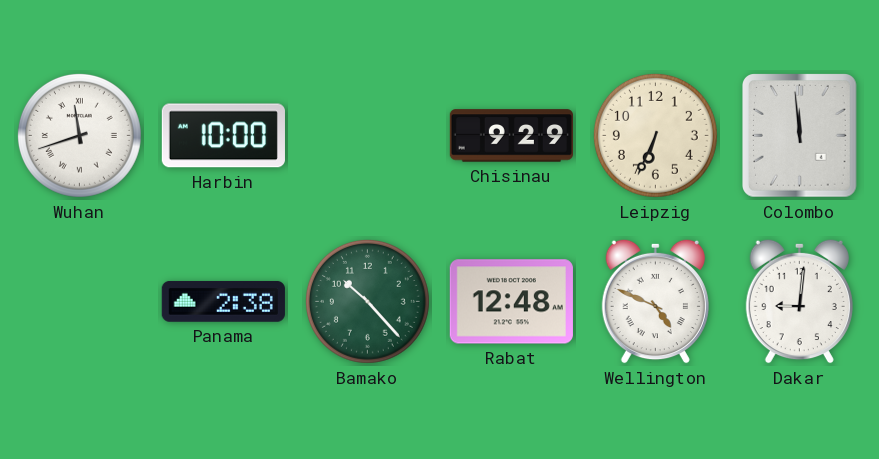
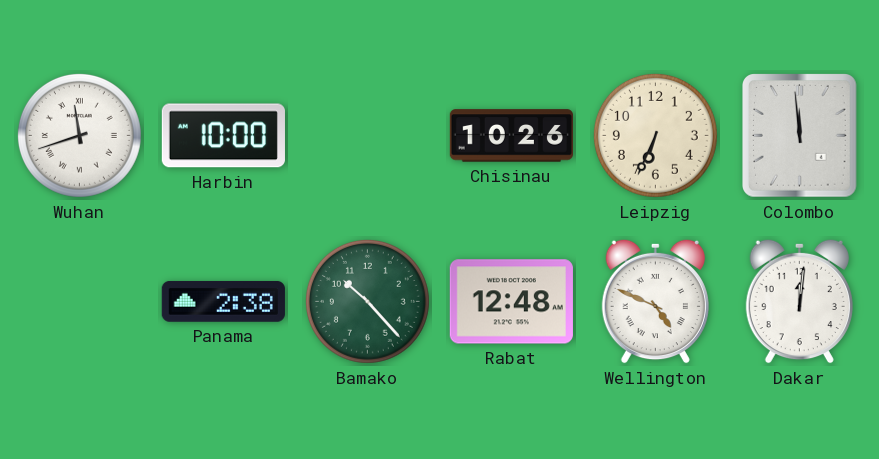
Chisinau: 9:29 -> 10:26
Dakar: 9:01 -> 12:01
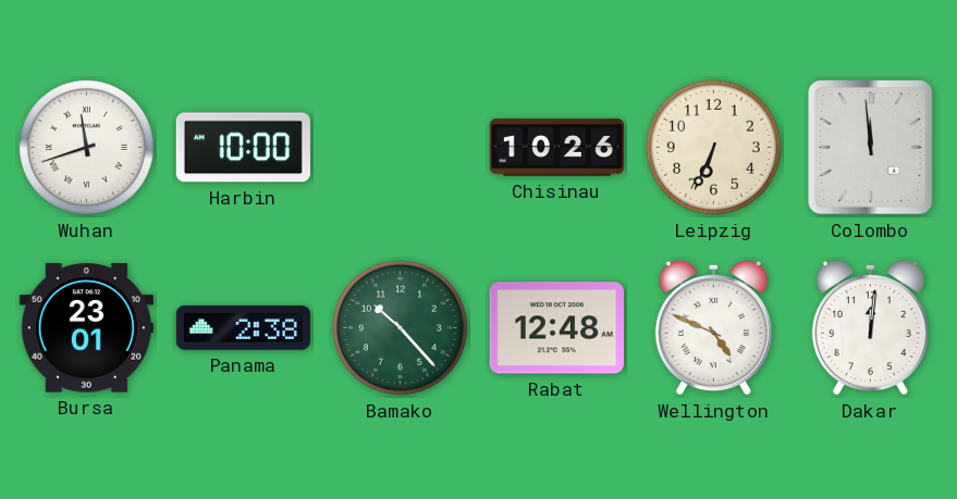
Bursa: none -> 23:01
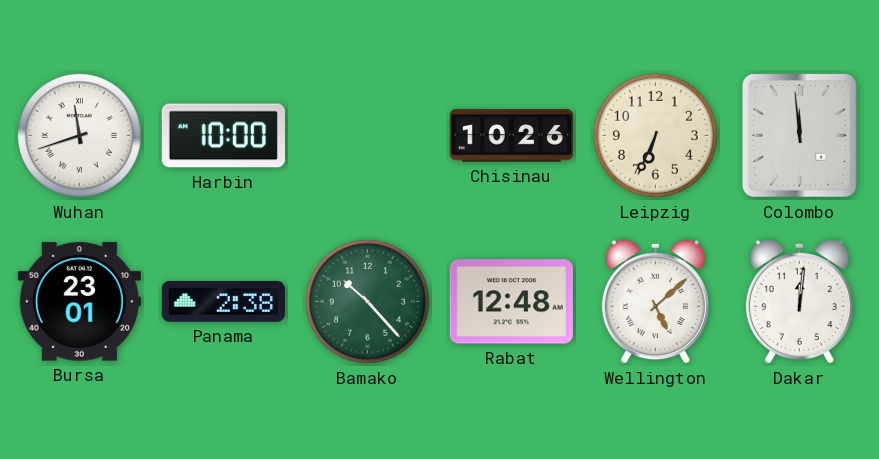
Wellington: 4:49 -> 5:08
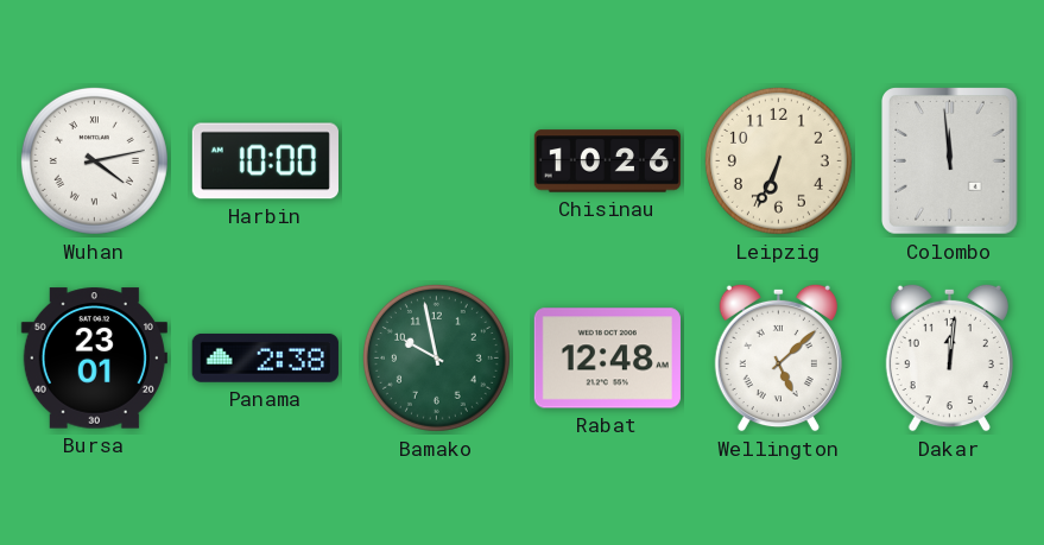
Wuhan: 11:42 -> 4:13
Bamako: 10:23 -> 9:58
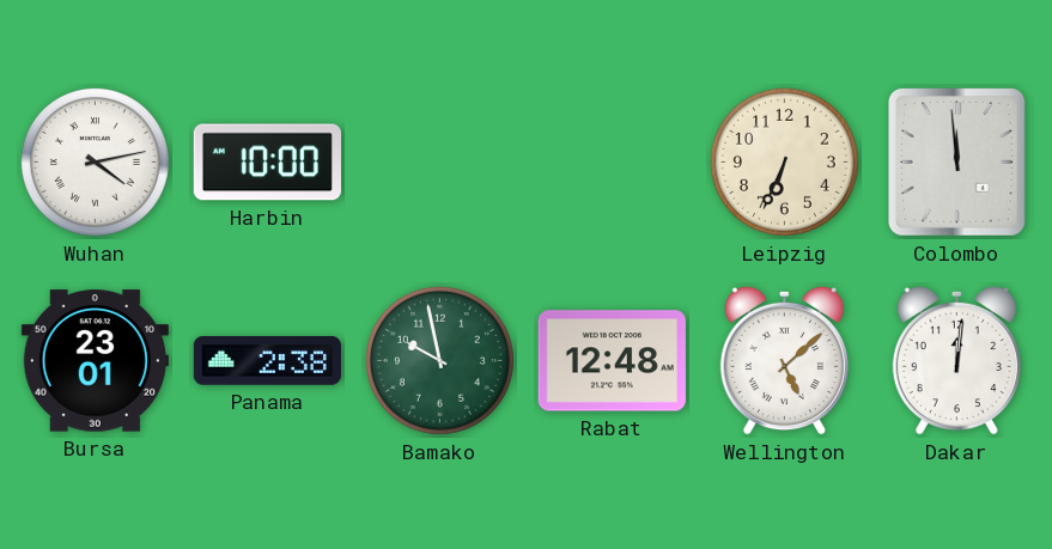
Chisinau: 10:26 -> none
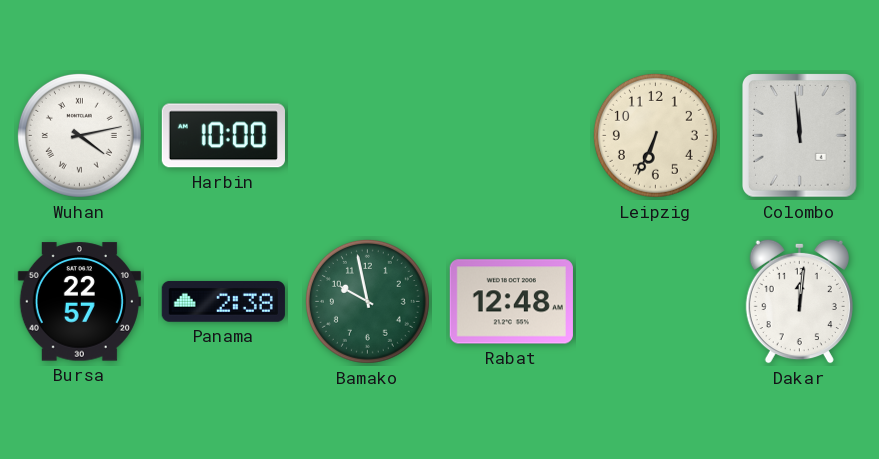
Bursa: 23:01 -> 22:57
Wellington: 5:08 -> none
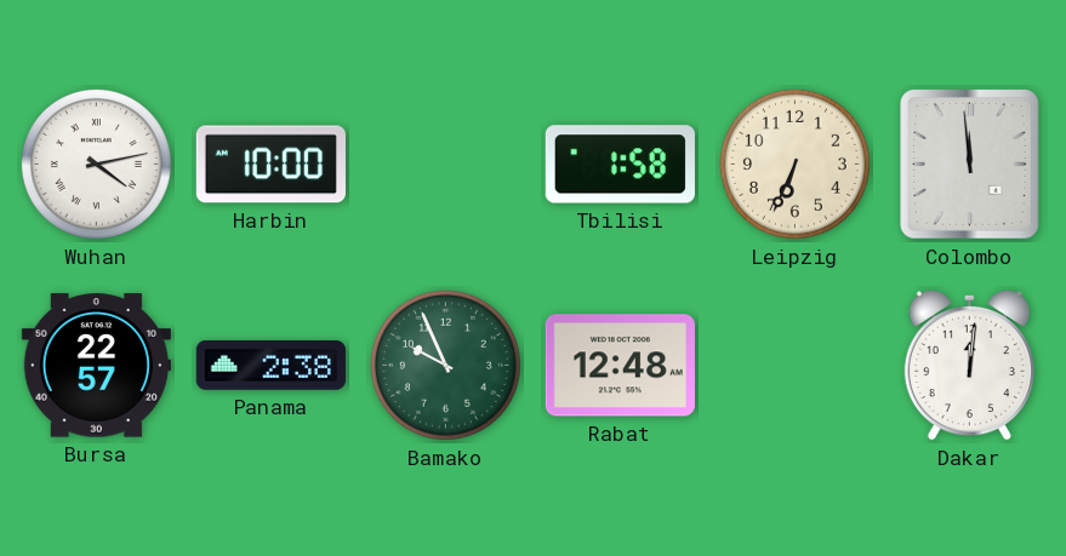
Tbilisi: none -> 1:58
Bamako: 9:58 -> 9:56
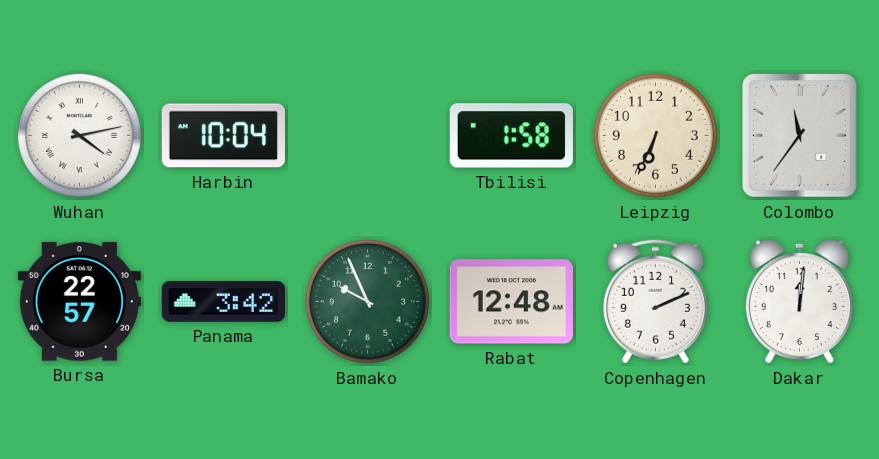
Harbin: 10:00 -> 10:04
Colombo: 11:59 -> 11:36
Panama: 2:38 -> 3:42
Copenhagen: none -> 2:11
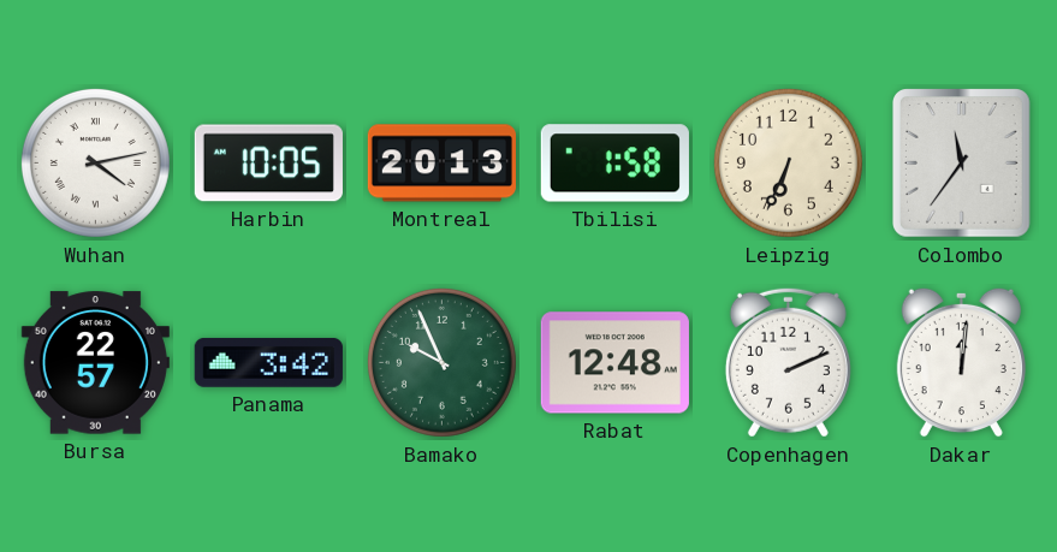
Harbin: 10:04 -> 10:05
Montreal: none -> 20:13
